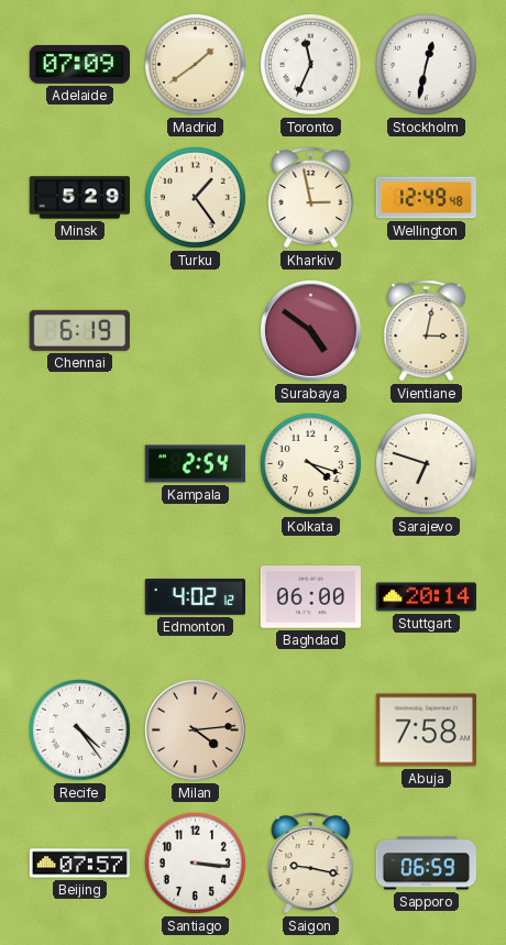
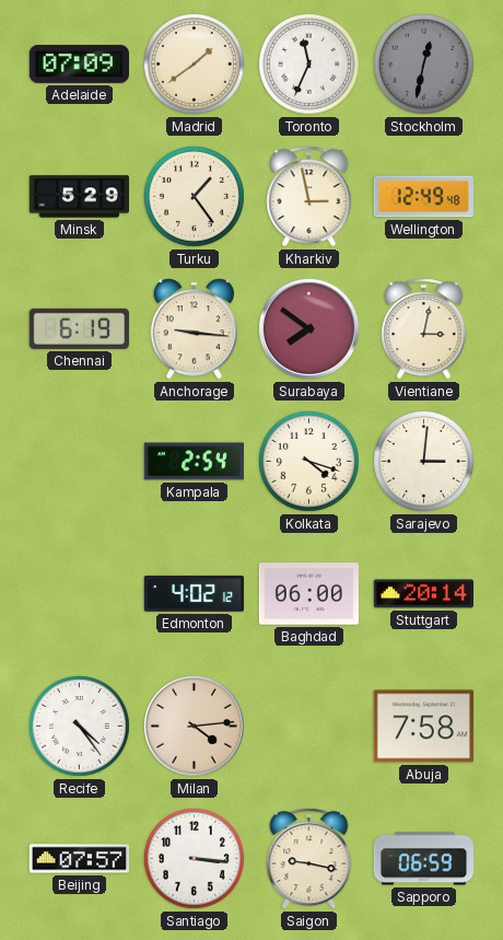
Stockholm dial: white -> grey
Anchorage: none -> 9:16
Surabaya: 4:51 -> 7:51
Sarajevo: 6:48 -> 3:01
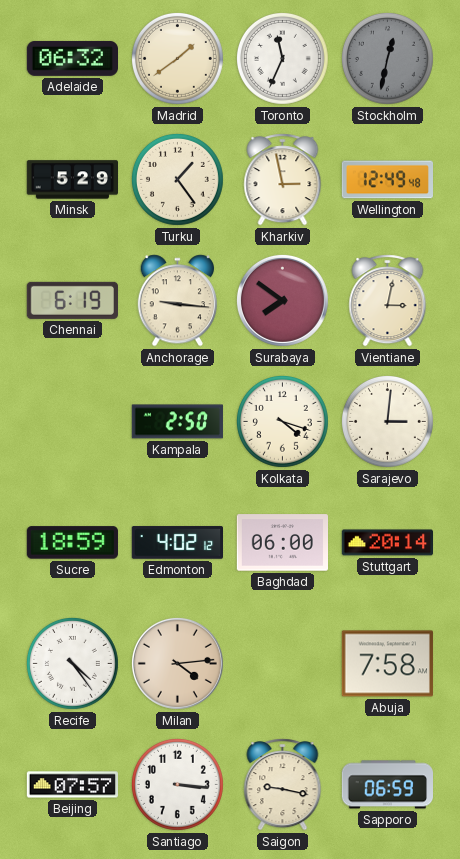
Adelaide: 07:09 -> 06:32
Kampala: 2:54 -> 2:50
Sucre: none -> 18:59
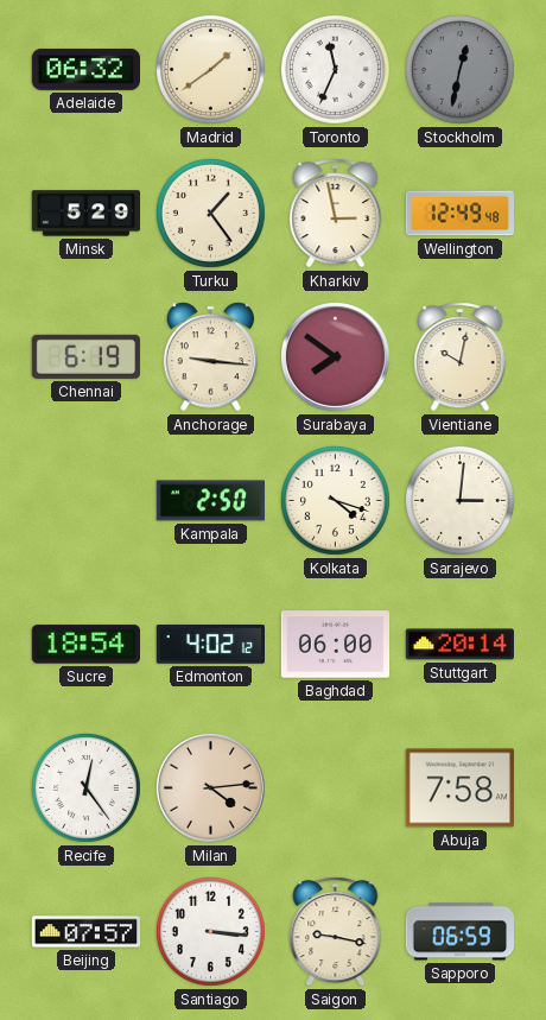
Vientiane: 3:02 -> 10:02
Sucre: 18:59 -> 18:54
Recife: 4:24 -> 12:24
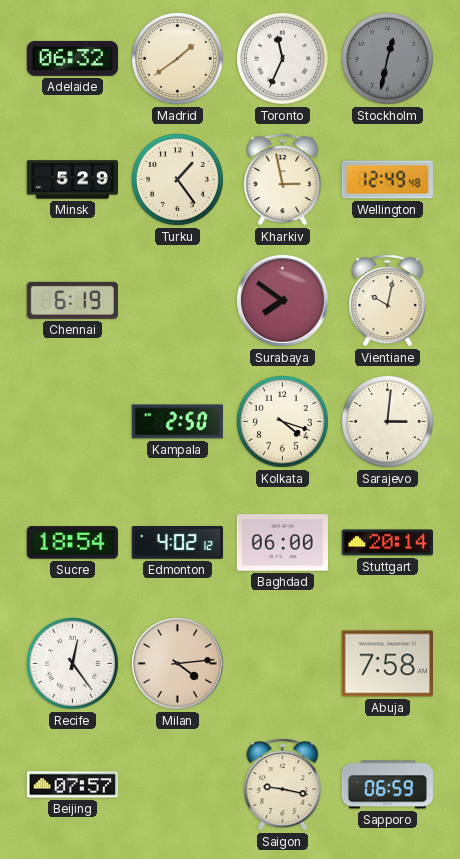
Anchorage: 9:16 -> none
Santiago: 3:16 -> none
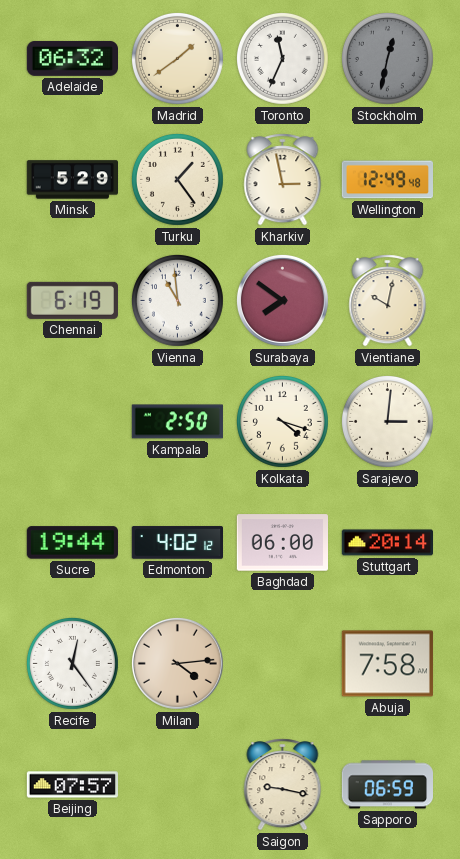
Vienna: none -> 10:59
Sucre: 18:54 -> 19:44
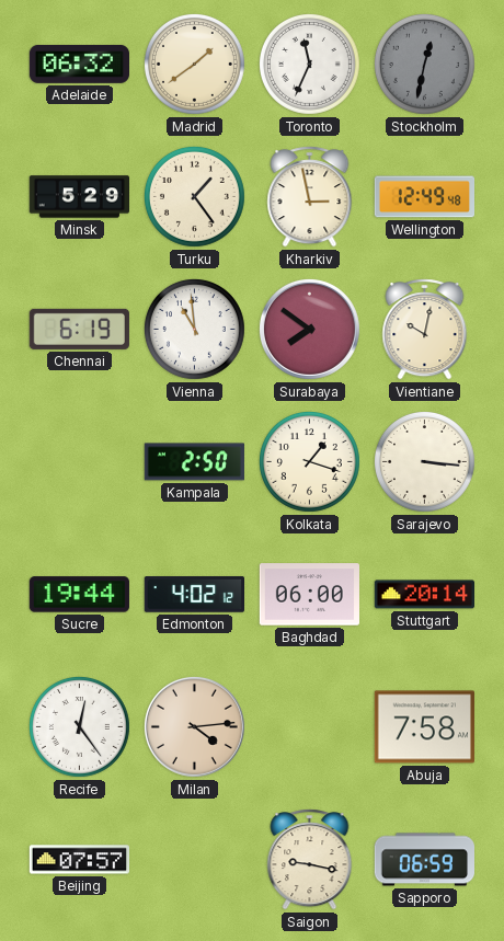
Kolkata: 4:18 -> 1:18
Sarajevo: 3:01 -> 3:16
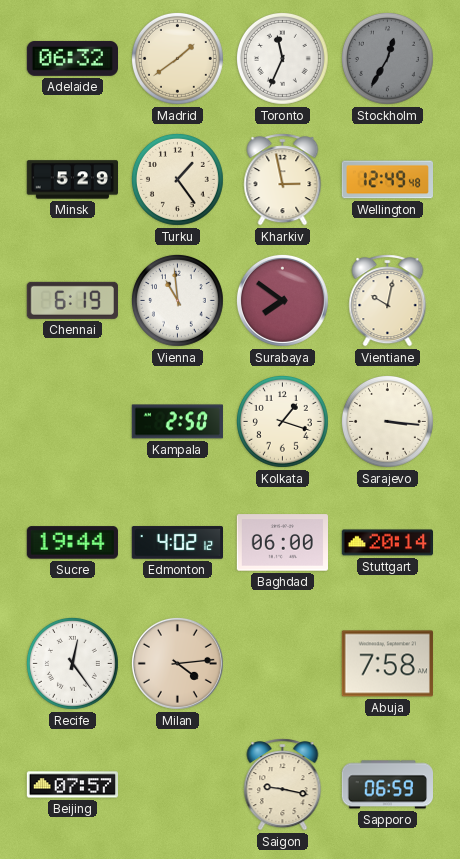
Stockholm: 12:32 -> 12:35
